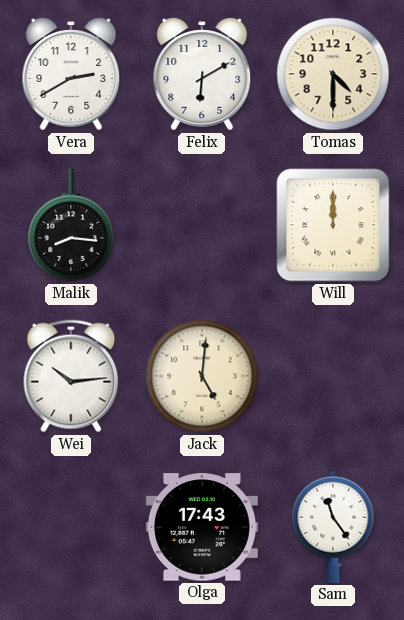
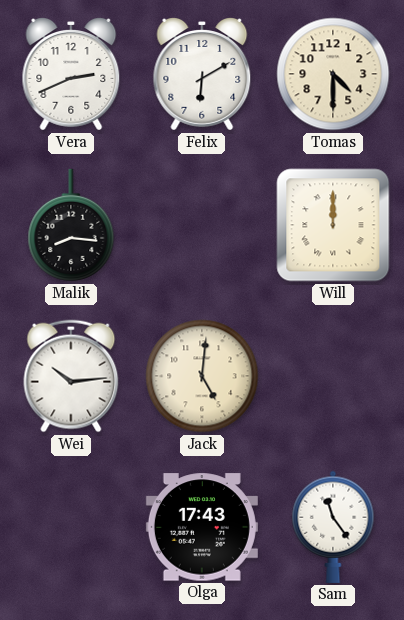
Vera: 2:40 -> 2:41
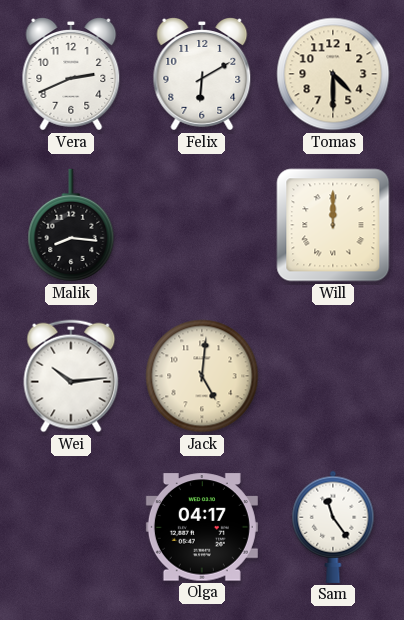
Olga: 17:43 -> 04:17
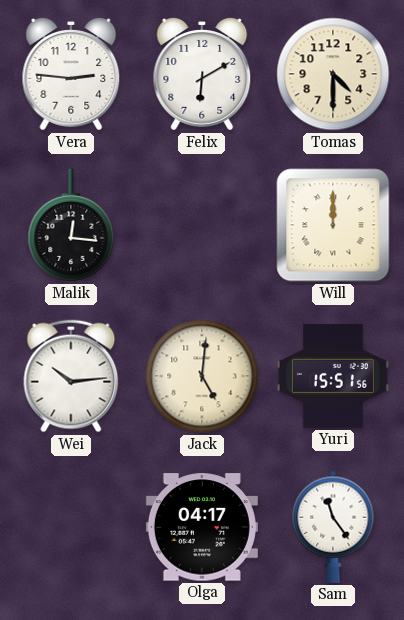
Vera: 2:41 -> 2:46
Malik: 8:16 -> 12:16
Yuri: none -> 15:51
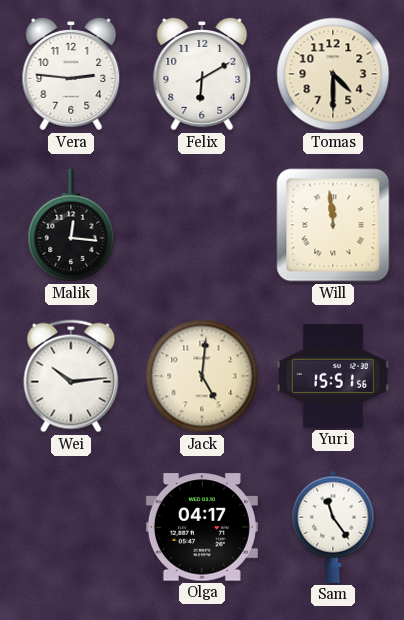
Will: 12:00 -> 11:59
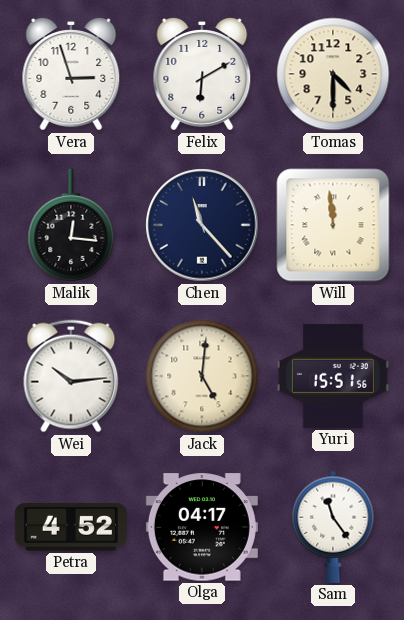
Vera: 2:46 -> 2:57
Chen: none -> 11:23
Petra: none -> 4:52
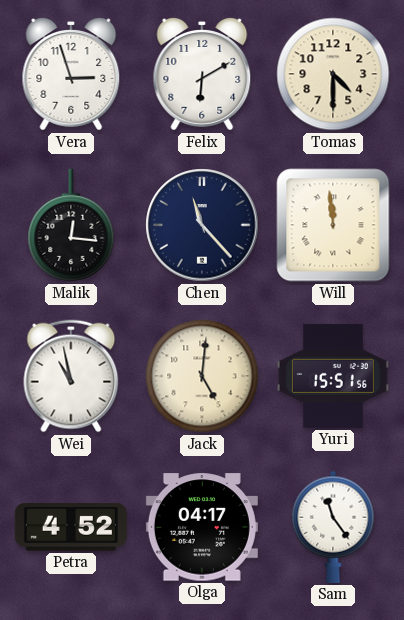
Wei: 10:14 -> 10:58
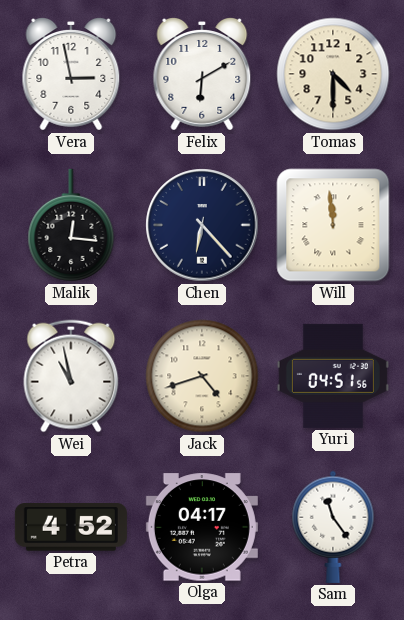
Vera: 2:57 -> 2:58
Chen: 11:23 -> 6:23
Jack: 5:01 -> 4:42
Yuri: 15:51 -> 04:51
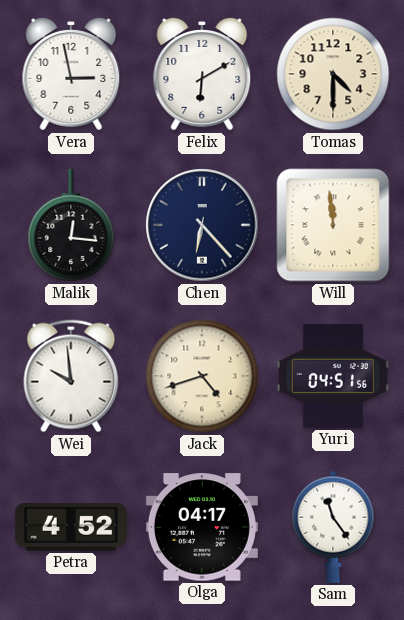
Wei: 10:58 -> 9:59
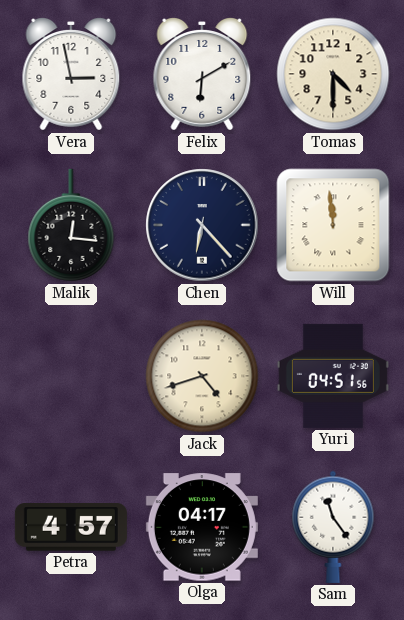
Wei: 9:59 -> none
Petra: 4:52 -> 4:57
